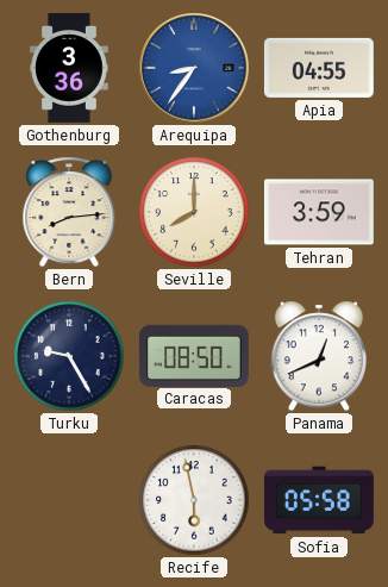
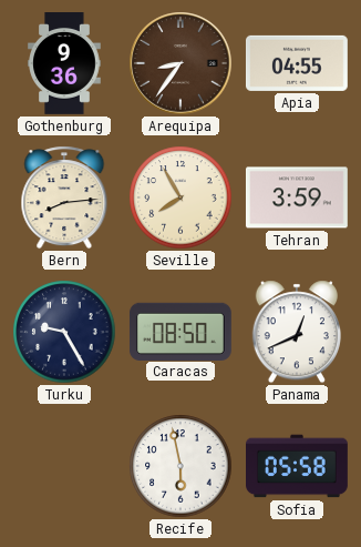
Gothenburg: 3:36 -> 9:36
Arequipa dial: blue -> brown
Seville: 8:00 -> 7:55
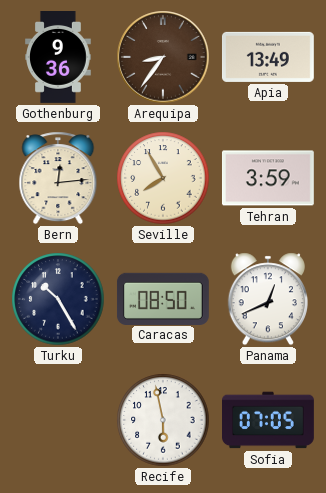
Apia: 04:55 -> 13:49
Bern: 8:14 -> 12:14
Turku: 9:25 -> 10:25
Sofia: 05:58 -> 07:05
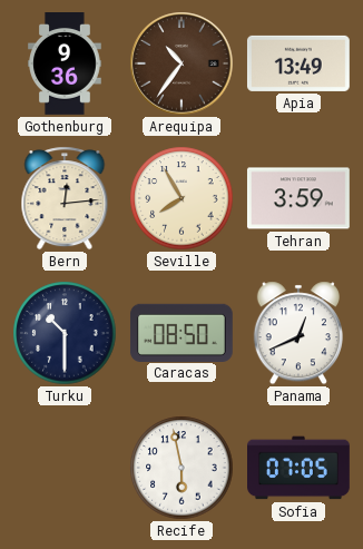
Arequipa: 8:36 -> 10:36
Turku: 10:25 -> 10:30
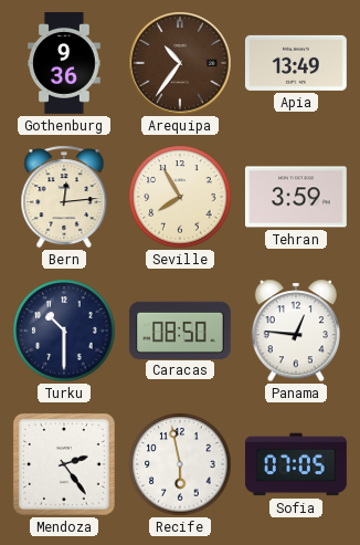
Panama: 12:41 -> 12:46
Mendoza: none -> 2:24
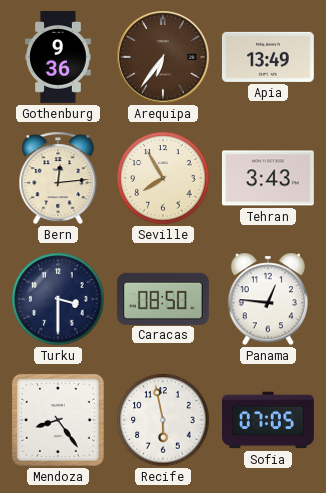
Arequipa: 10:36 -> 6:36
Tehran: 3:59 -> 3:43
Turku: 10:30 -> 3:30
Mendoza: 2:24 -> 8:24
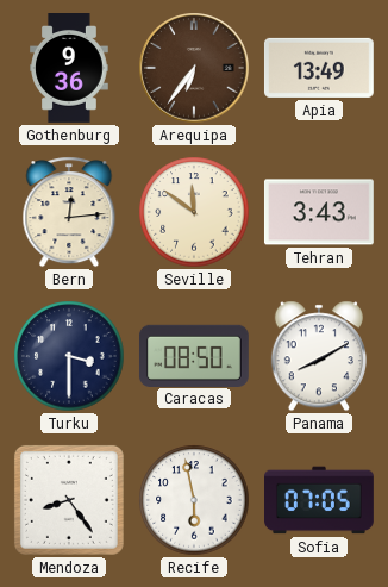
Seville: 7:55 -> 11:51
Panama: 12:46 -> 8:10
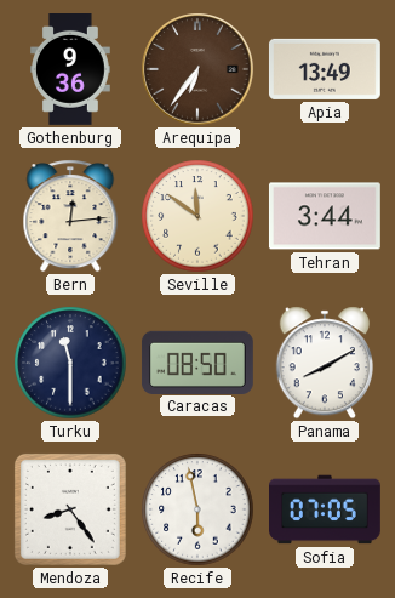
Tehran: 3:43 -> 3:44
Turku: 3:30 -> 11:30
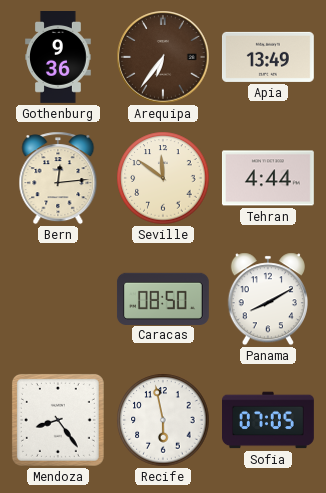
Tehran: 3:44 -> 4:44
Turku: 11:30 -> none
